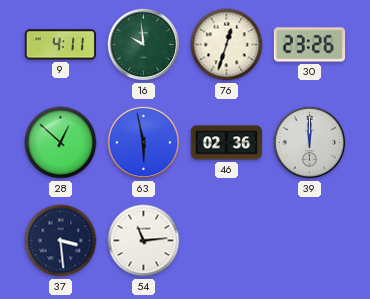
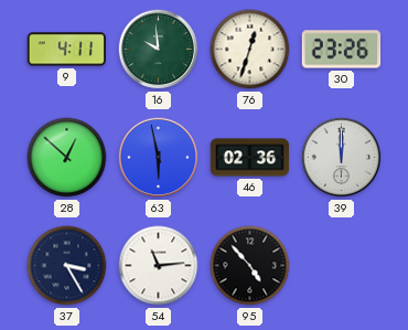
37: 3:29 -> 3:25
95: none -> 4:53
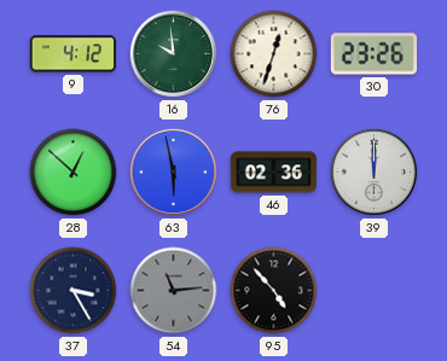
9: 4:11 -> 4:12
54 dial: white -> grey
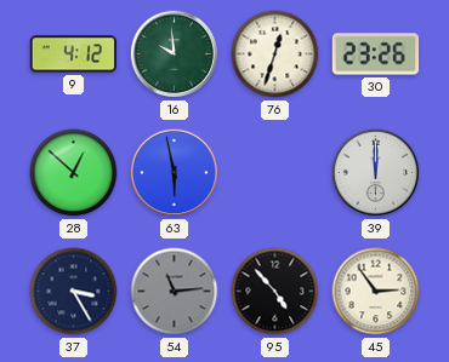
46: 02:36 -> none
45: none -> 2:54
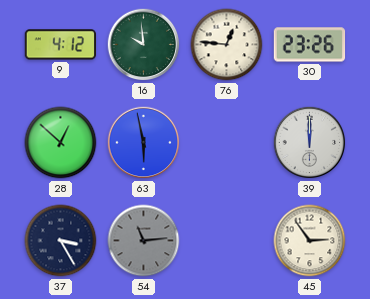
76: 12:33 -> 12:46
95: 4:53 -> none
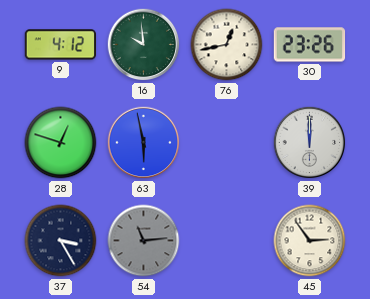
76: 12:46 -> 12:43
28: 12:52 -> 12:48
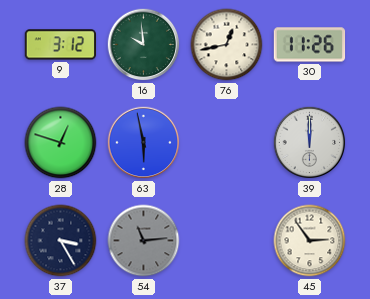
9: 4:12 -> 3:12
30: 23:26 -> 11:26
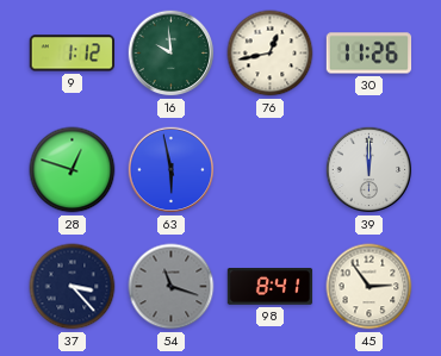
9: 3:12 -> 1:12
37: 3:25 -> 3:23
54: 11:14 -> 11:18
98: none -> 8:41
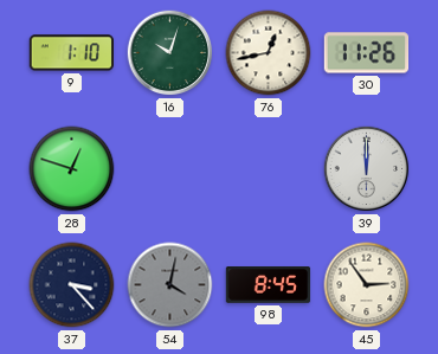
9: 1:12 -> 1:10
16: 9:59 -> 10:03
63: 5:58 -> none
54: 11:18 -> 4:02
98: 8:41 -> 8:45
